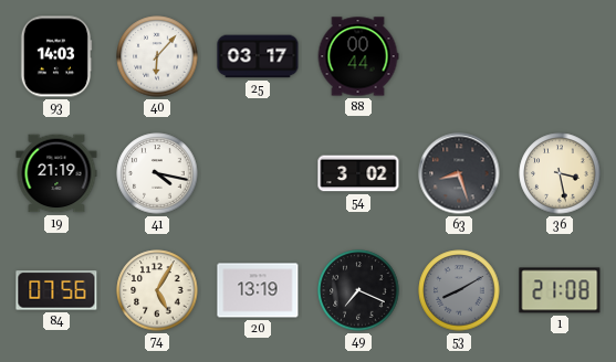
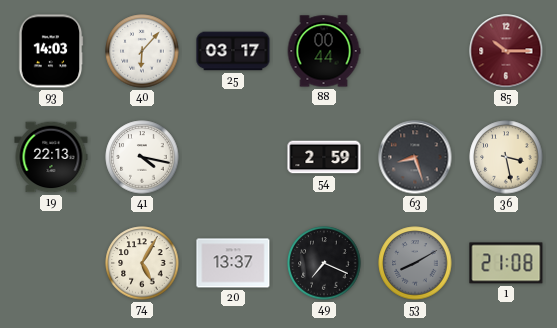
85: none -> 10:15
19: 21:19 -> 22:13
54: 3:02 -> 2:59
84: 07:56 -> none
20: 13:19 -> 13:37
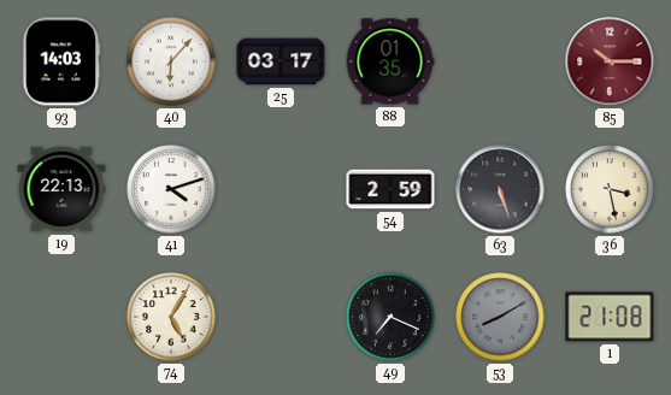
88: 00:44 -> 01:35
41: 4:17 -> 4:12
63: 8:27 -> 5:27
20: 13:37 -> none
